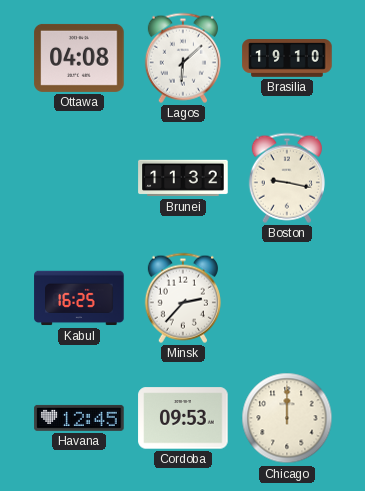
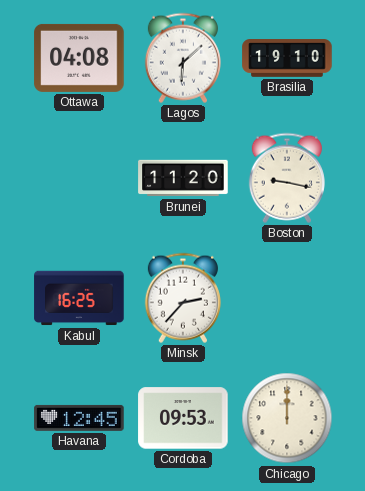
Brunei: 11:32 -> 11:20
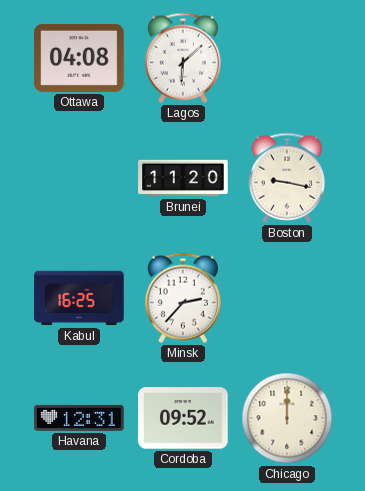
Brasilia: 19:10 -> none
Havana: 12:45 -> 12:31
Cordoba: 09:53 -> 09:52
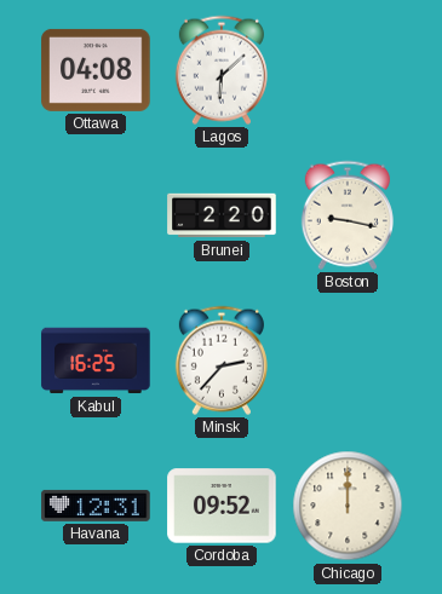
Brunei: 11:20 -> 2:20
